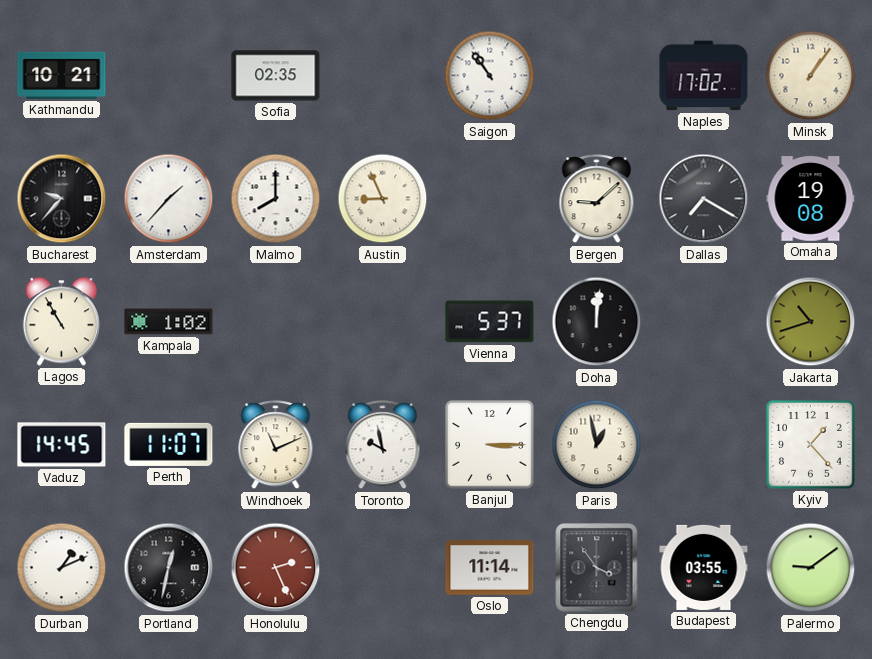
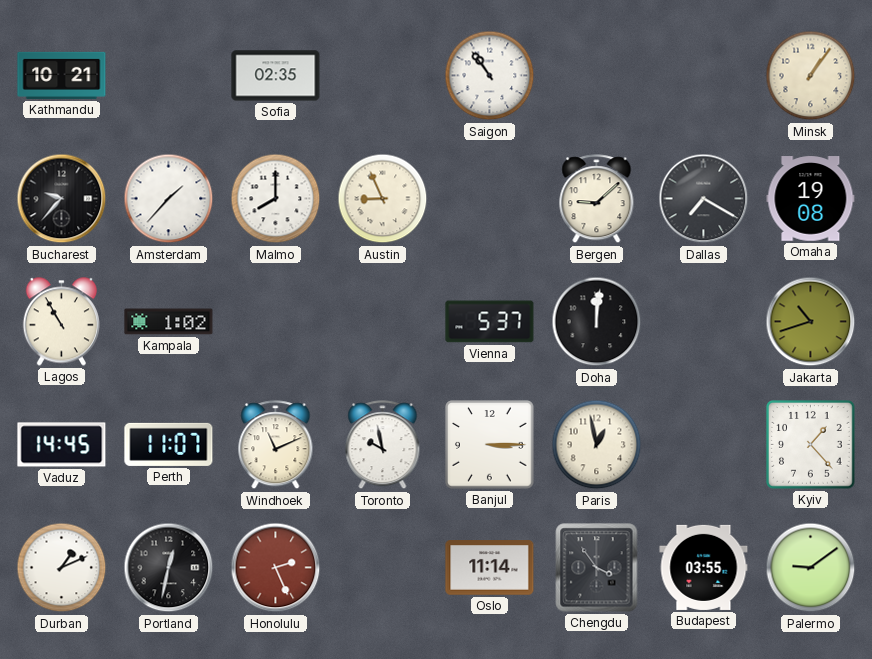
Naples: 17:02 -> none
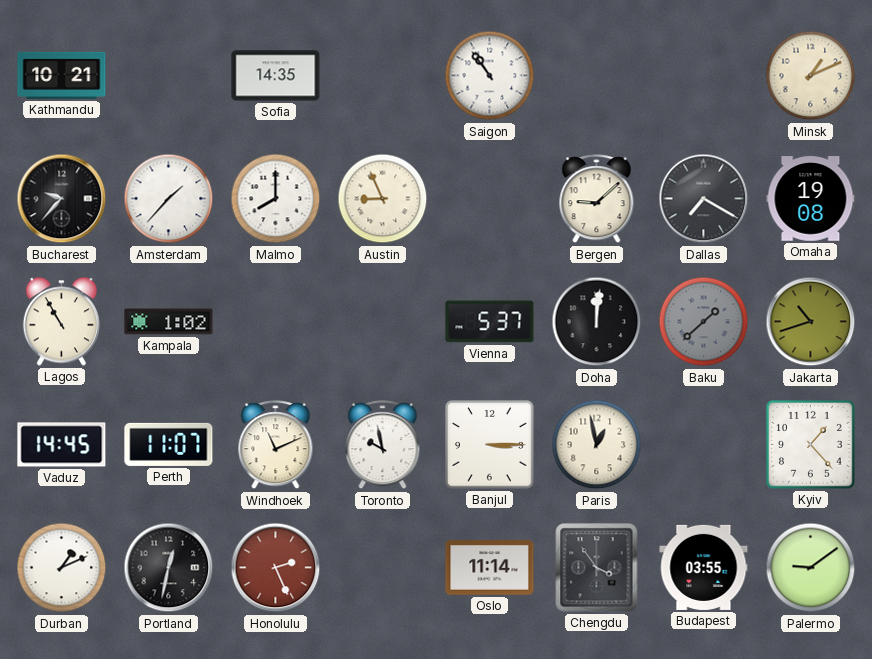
Sofia: 02:35 -> 14:35
Minsk: 1:06 -> 1:11
Baku: none -> 1:38
